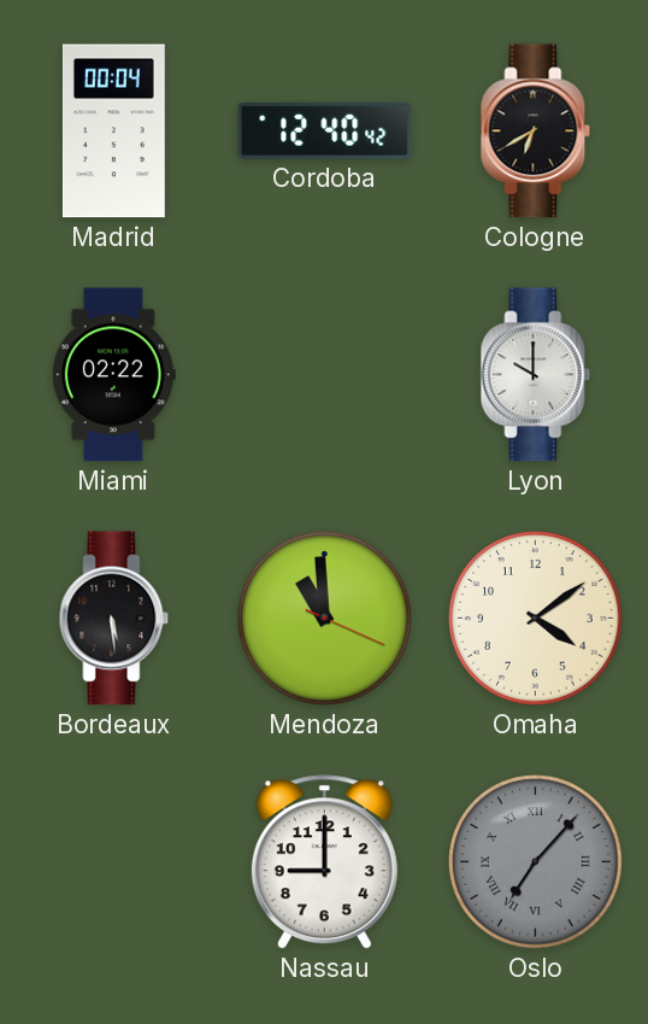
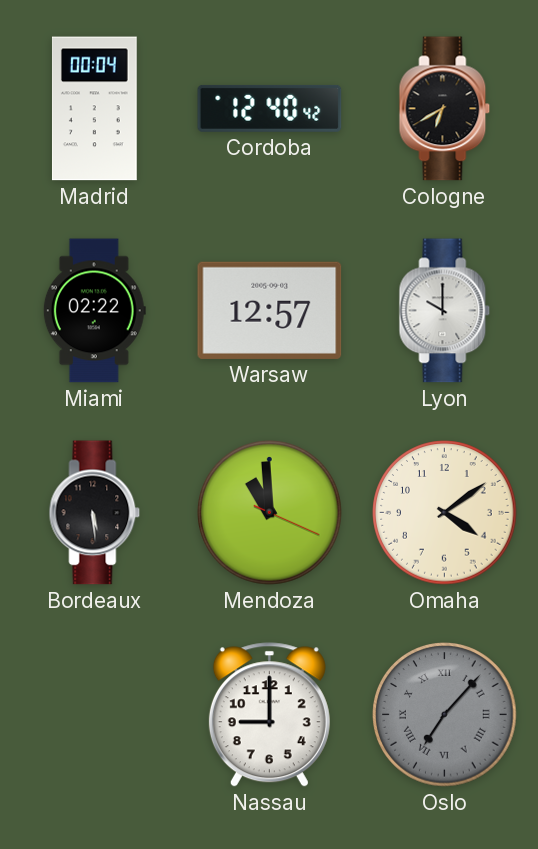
Warsaw: none -> 12:57
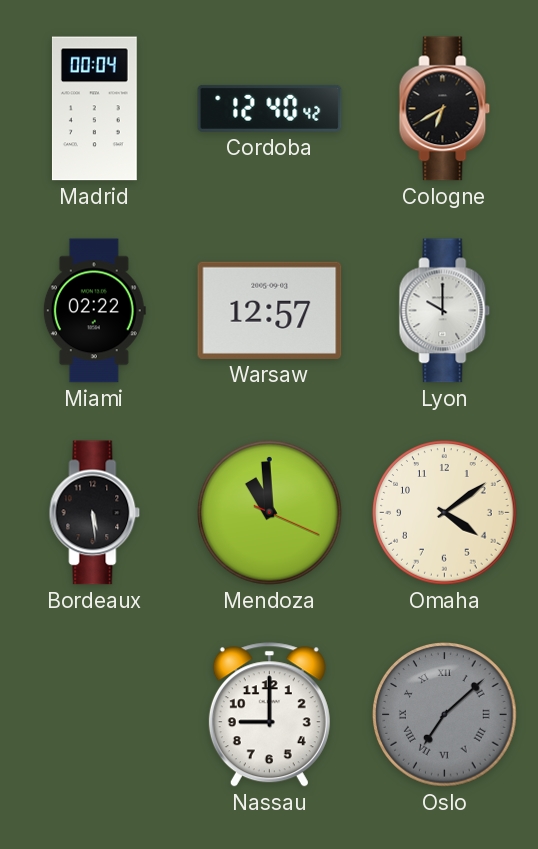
Oslo: 7:07 -> 7:08
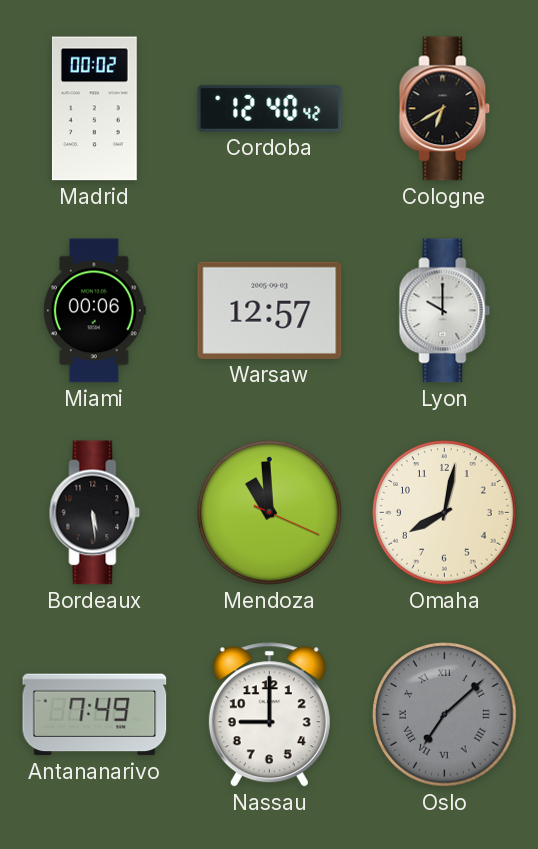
Madrid: 00:04 -> 00:02
Miami: 02:22 -> 00:06
Omaha: 4:09 -> 8:02
Antananarivo: none -> 7:49
